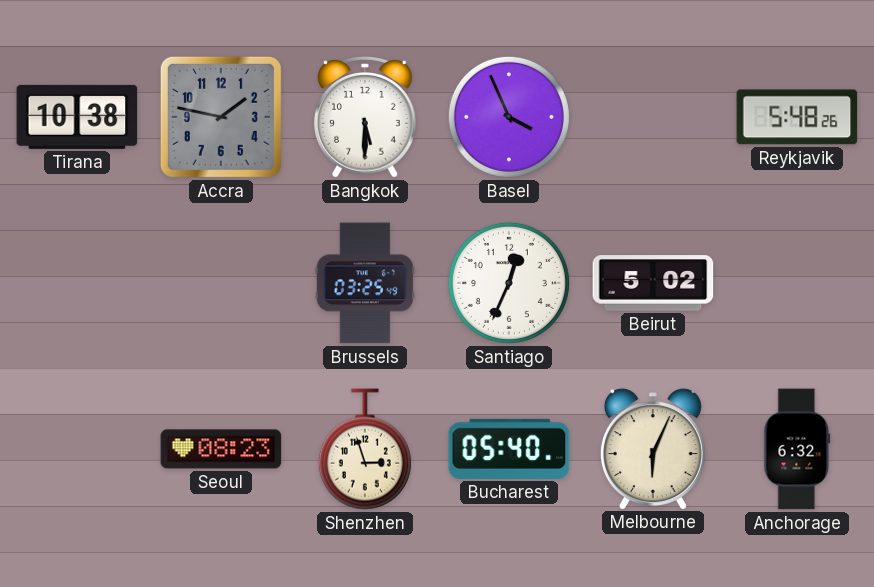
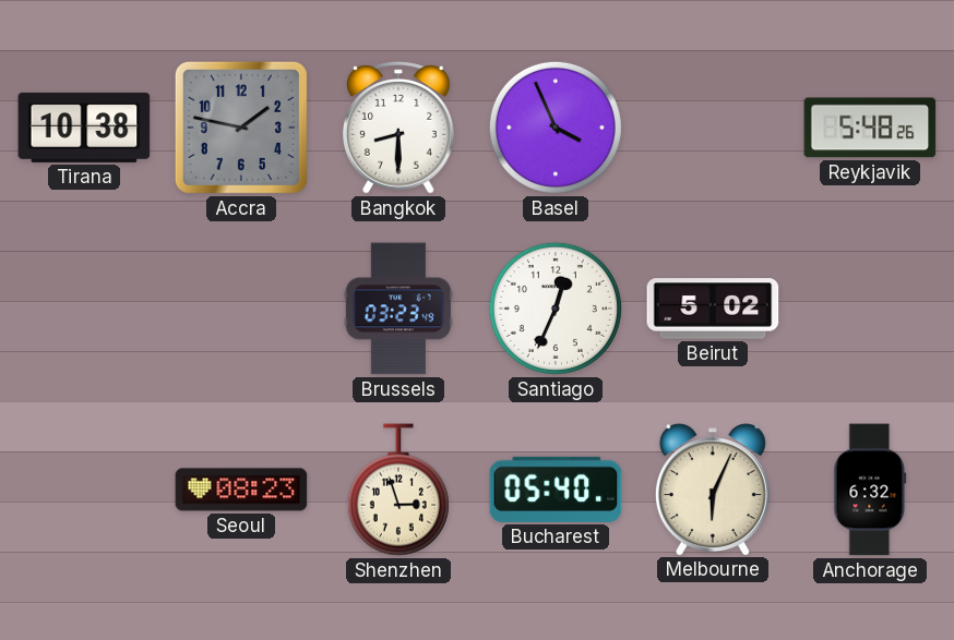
Bangkok: 5:30 -> 8:30
Brussels: 03:25 -> 03:23
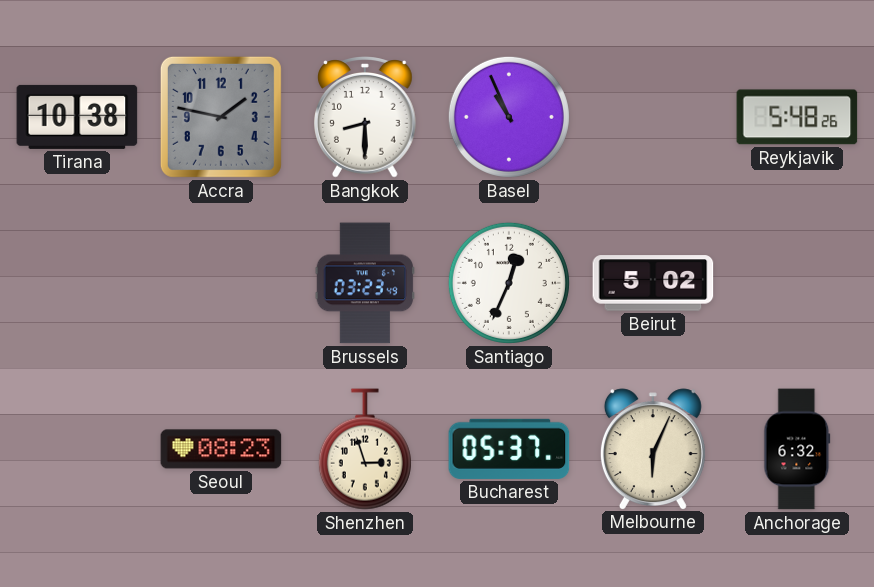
Basel: 3:56 -> 10:56
Bucharest: 05:40 -> 05:37
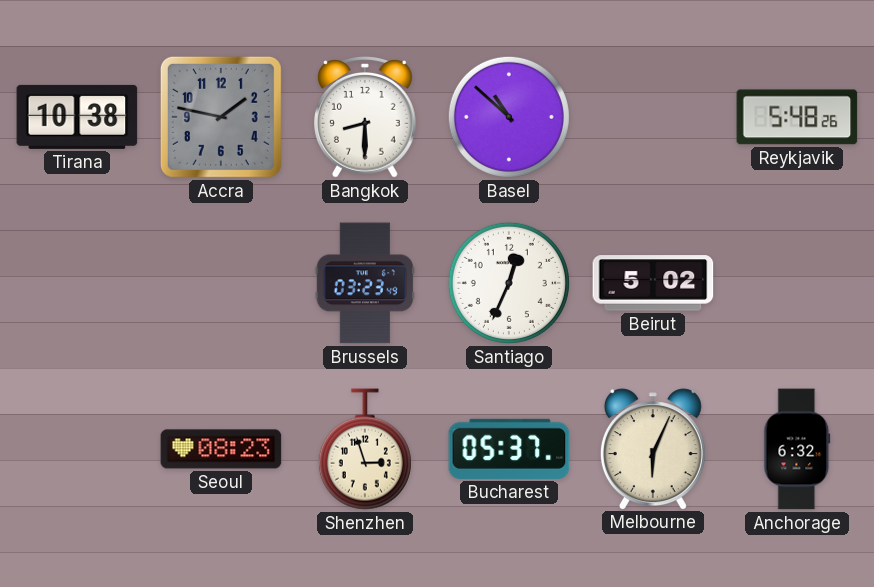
Basel: 10:56 -> 10:52
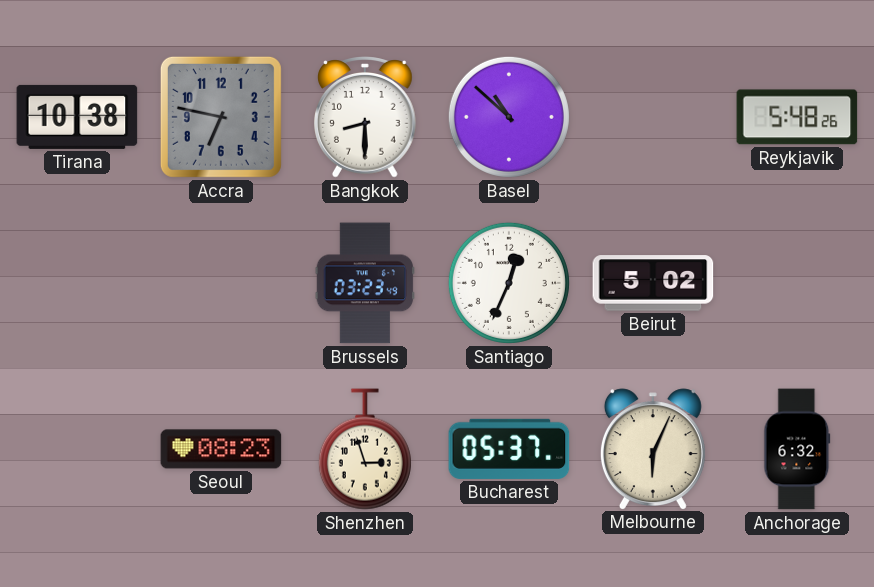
Accra: 1:47 -> 6:47
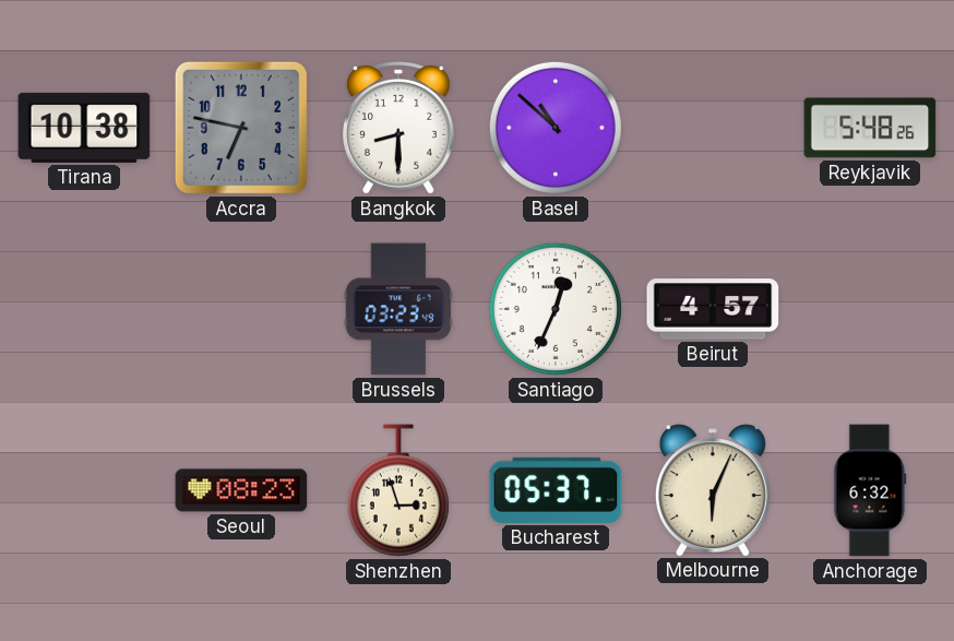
Beirut: 5:02 -> 4:57
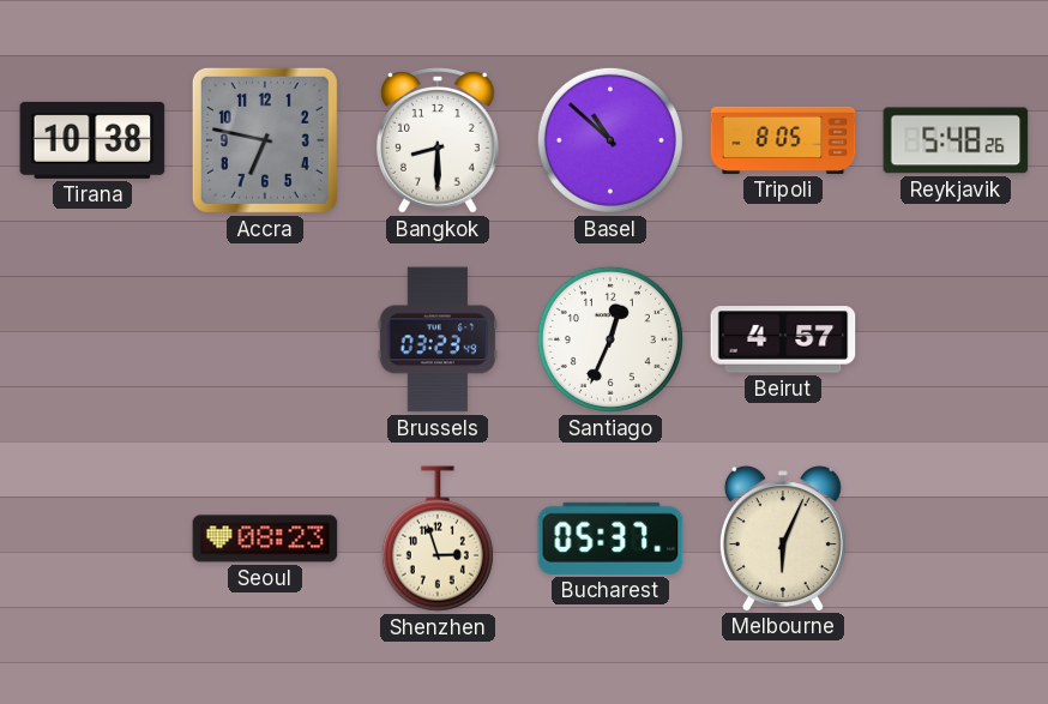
Tripoli: none -> 8:05
Anchorage: 6:32 -> none
